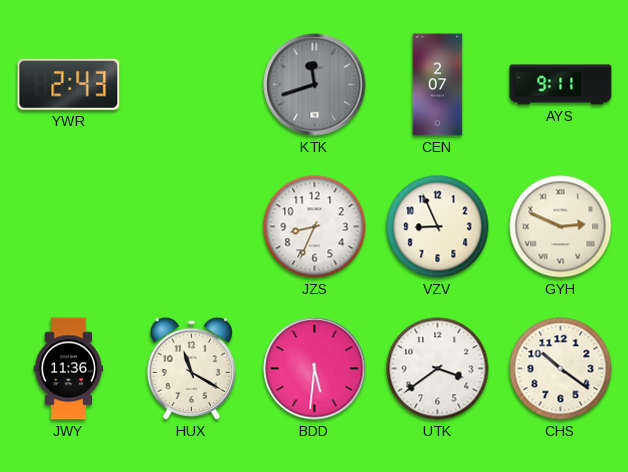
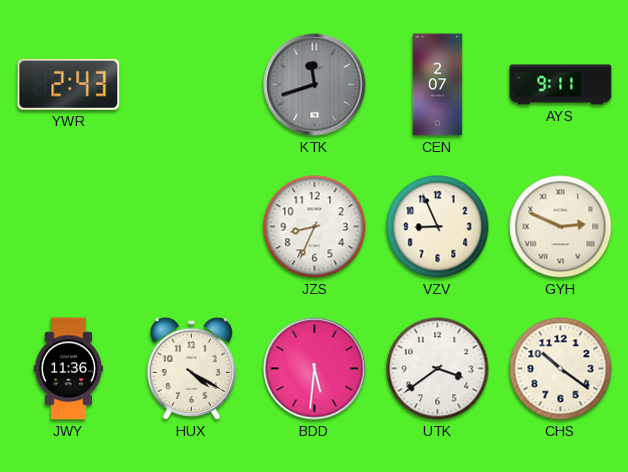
HUX: 11:20 -> 4:20
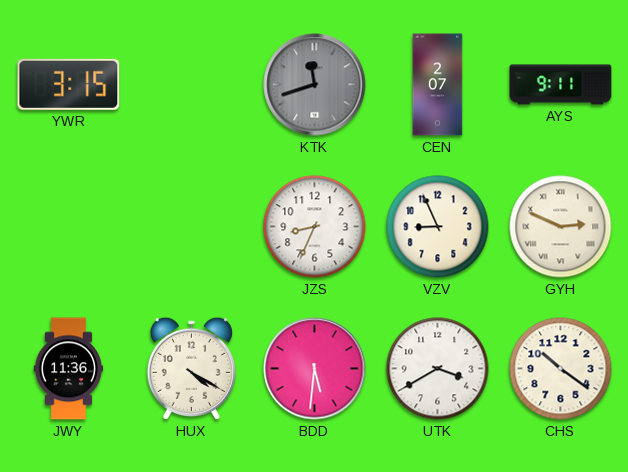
YWR: 2:43 -> 3:15
UTK: 3:39 -> 3:40
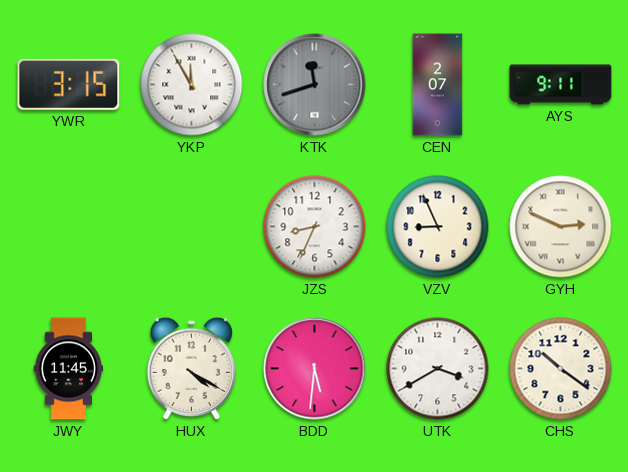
YKP: none -> 11:55
JWY: 11:36 -> 11:45
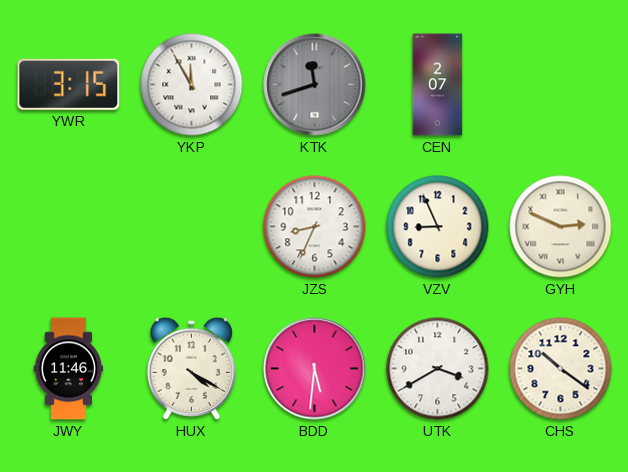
AYS: 9:11 -> none
JWY: 11:45 -> 11:46
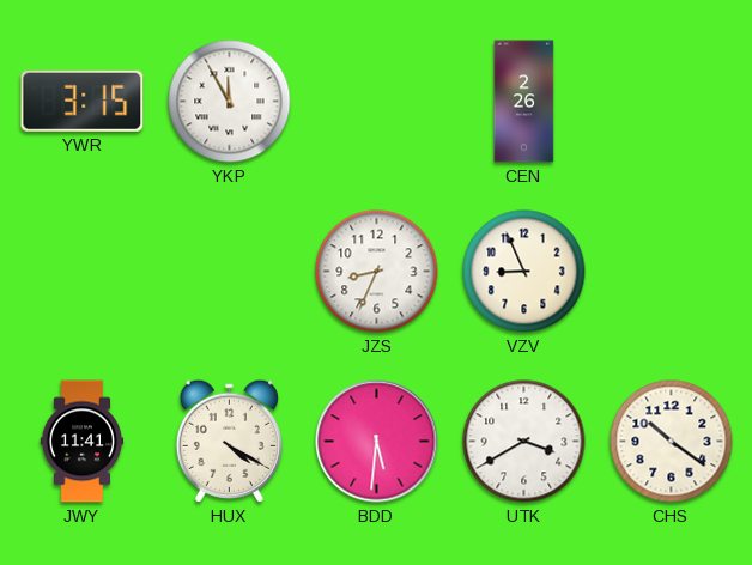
KTK: 11:42 -> none
CEN: 2:07 -> 2:26
GYH: 2:49 -> none
JWY: 11:46 -> 11:41
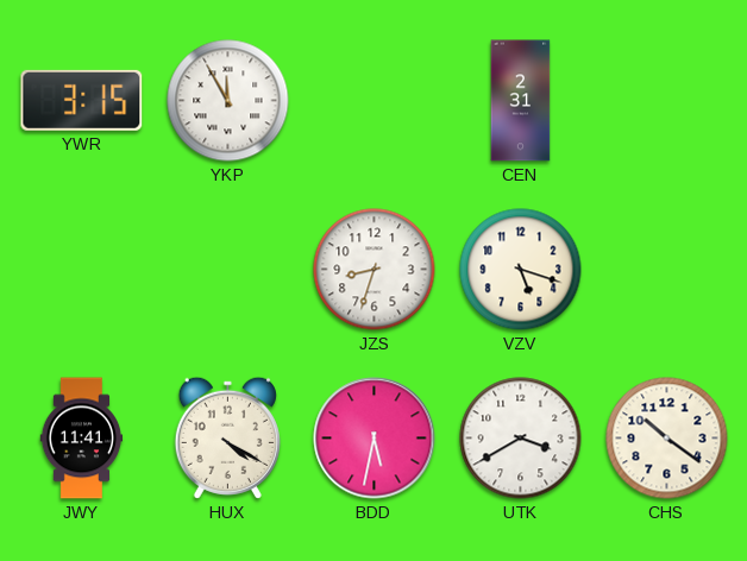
CEN: 2:26 -> 2:31
JZS: 8:34 -> 8:33
VZV: 8:56 -> 5:18
BDD: 5:31 -> 5:32
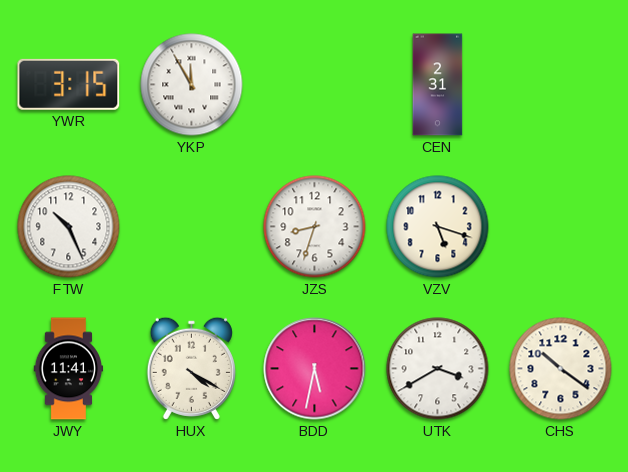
FTW: none -> 10:26
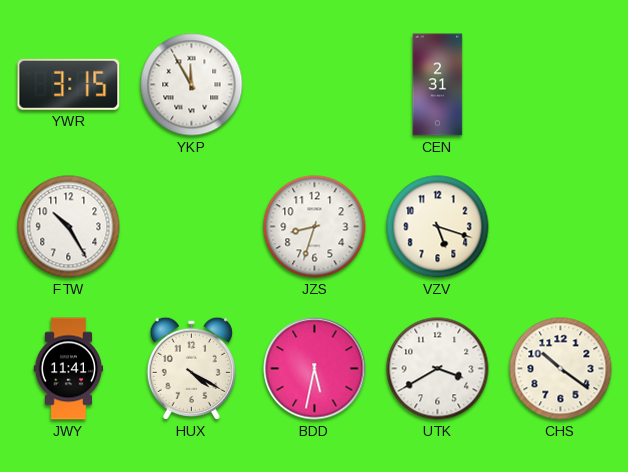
FTW: 10:26 -> 10:25
